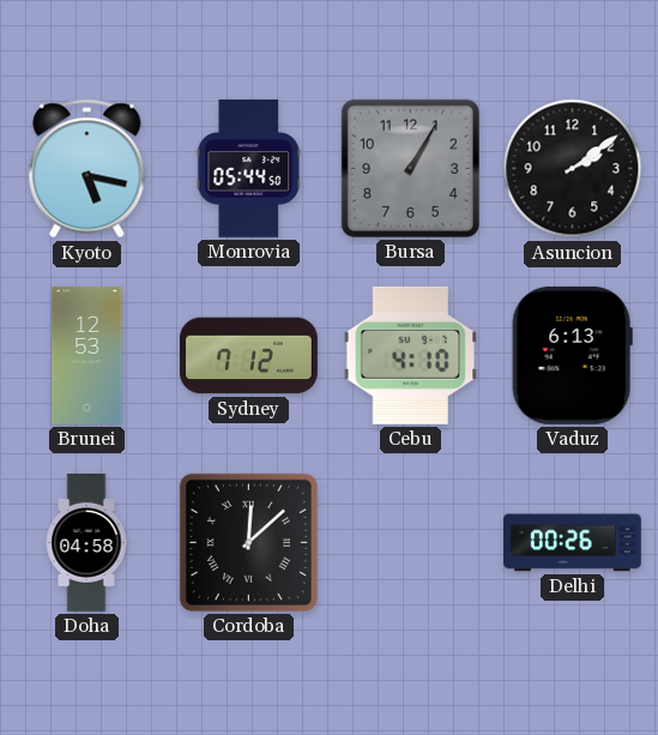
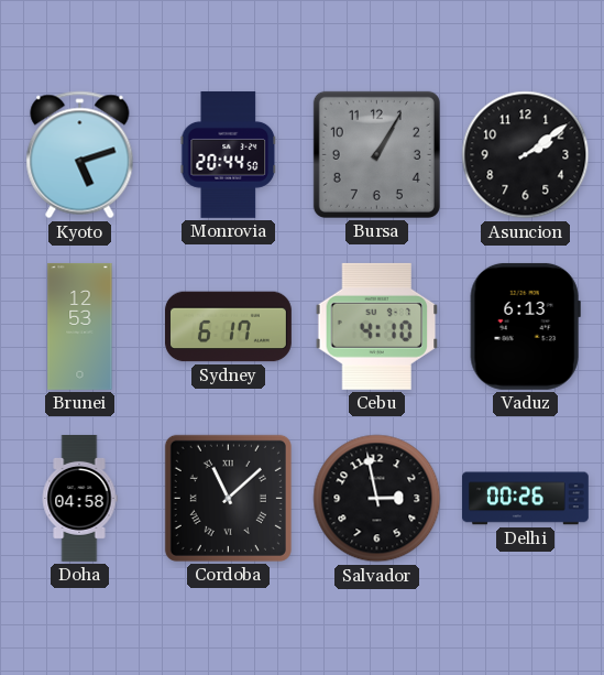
Kyoto: 5:17 -> 5:12
Monrovia: 05:44 -> 20:44
Sydney: 7:12 -> 6:17
Cordoba: 12:08 -> 11:08
Salvador: none -> 2:58
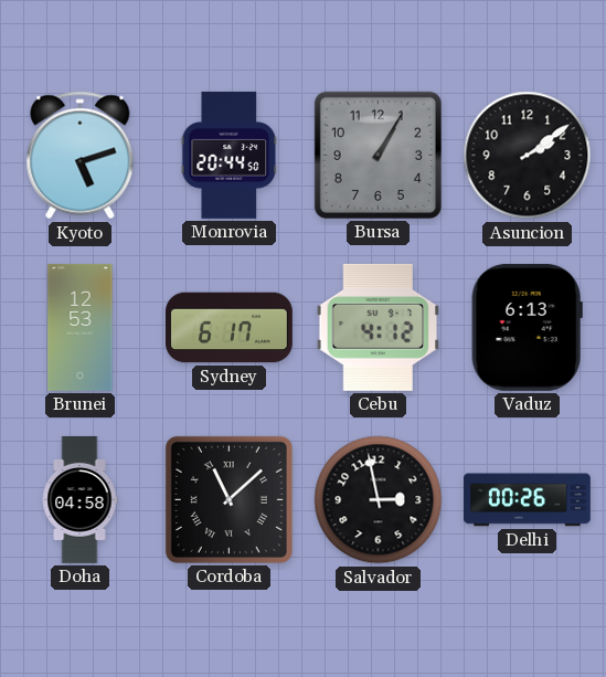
Cebu: 4:10 -> 4:12
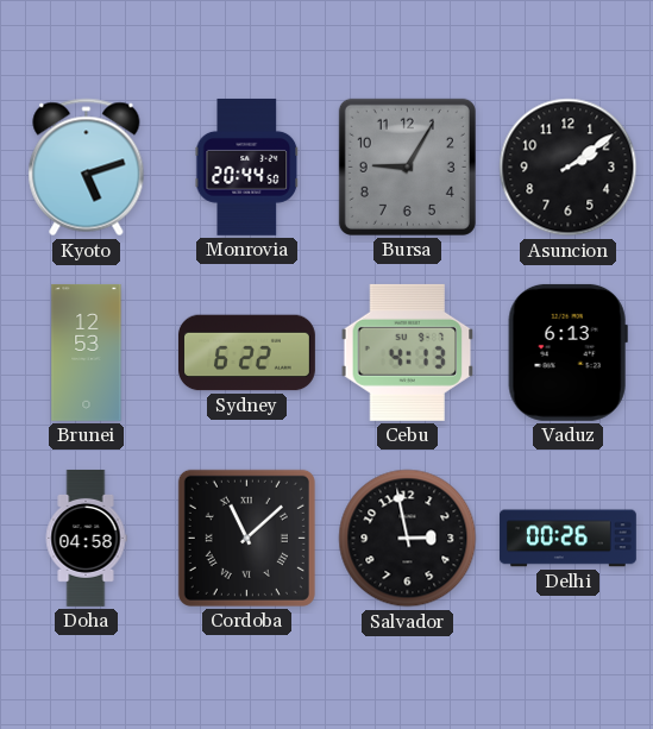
Bursa: 1:05 -> 9:05
Sydney: 6:17 -> 6:22
Cebu: 4:12 -> 4:13
